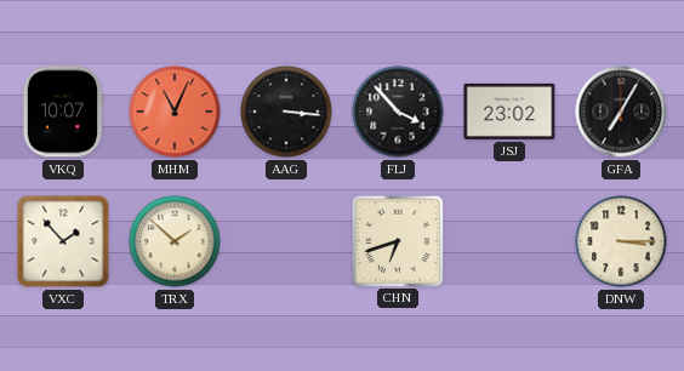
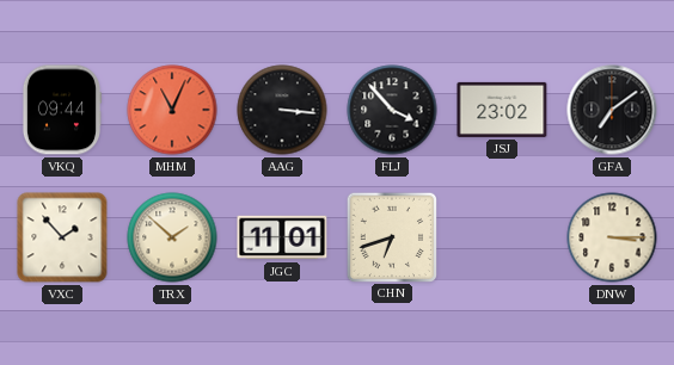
VKQ: 10:07 -> 09:44
GFA: 7:05 -> 7:09
JGC: none -> 11:01
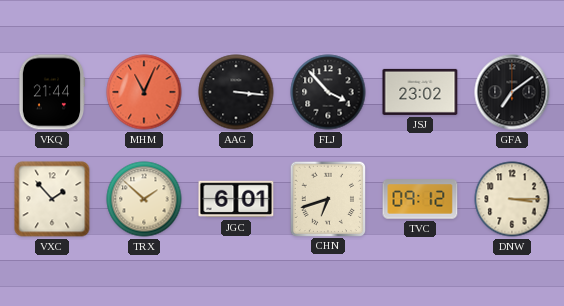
VKQ: 09:44 -> 21:44
JGC: 11:01 -> 6:01
TVC: none -> 09:12
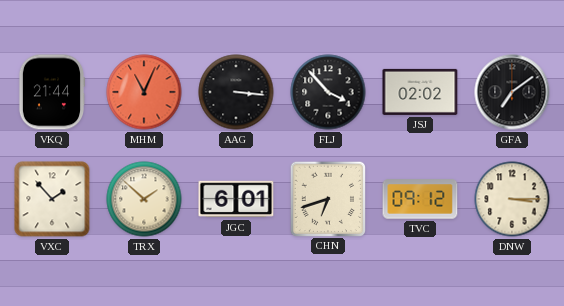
JSJ: 23:02 -> 02:02
